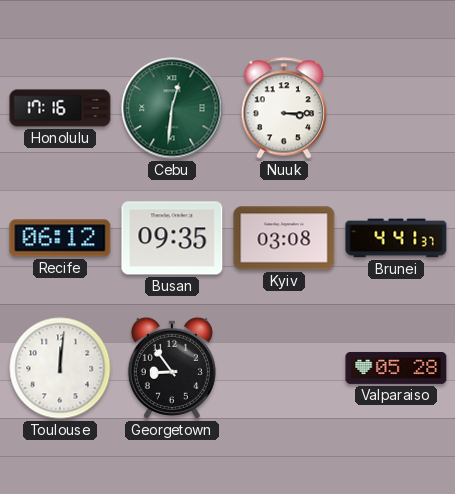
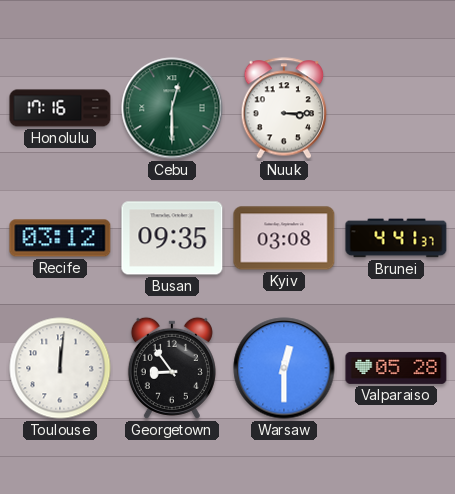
Cebu: 12:31 -> 12:30
Recife: 06:12 -> 03:12
Warsaw: none -> 12:30
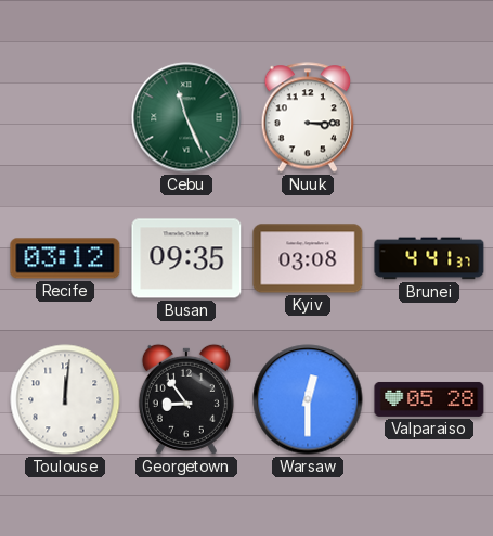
Honolulu: 17:16 -> none
Cebu: 12:30 -> 11:26
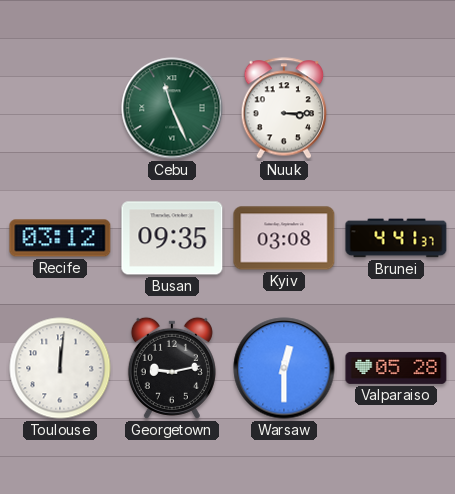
Georgetown: 8:54 -> 9:13
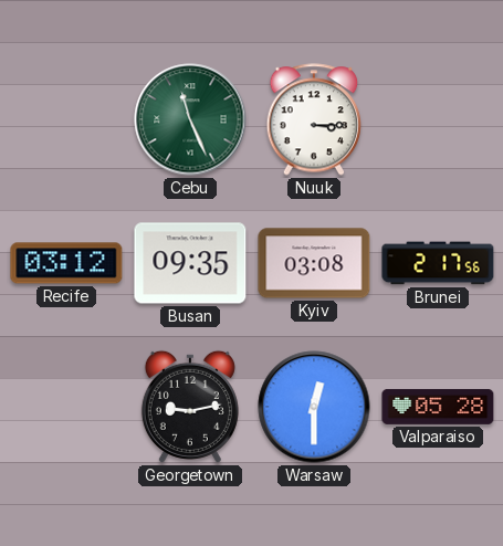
Brunei: 4:41 -> 2:17
Toulouse: 12:01 -> none
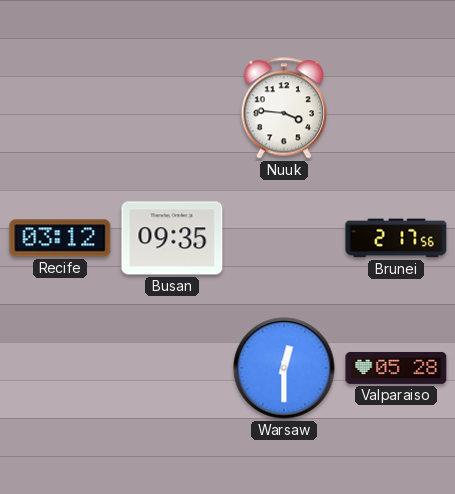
Cebu: 11:26 -> none
Nuuk: 3:15 -> 3:46
Kyiv: 03:08 -> none
Georgetown: 9:13 -> none
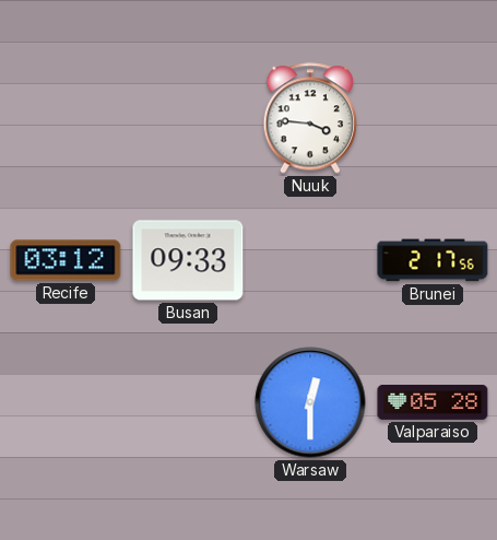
Busan: 09:35 -> 09:33
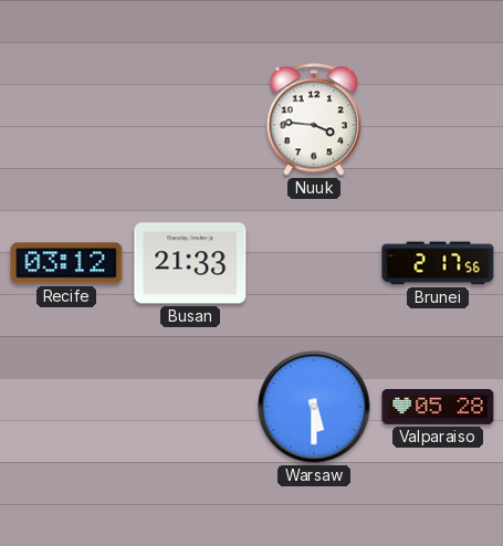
Busan: 09:33 -> 21:33
Warsaw: 12:30 -> 5:30
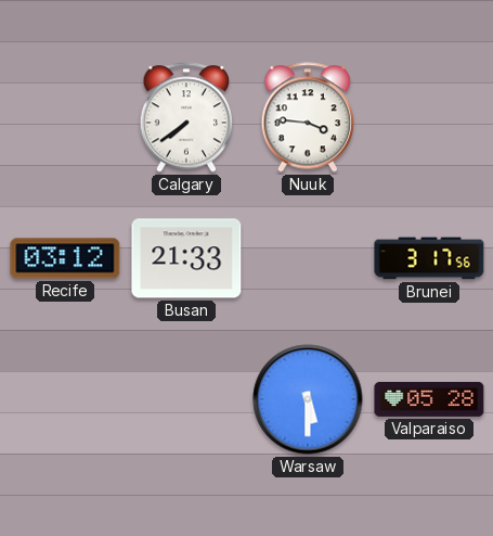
Calgary: none -> 7:39
Brunei: 2:17 -> 3:17
